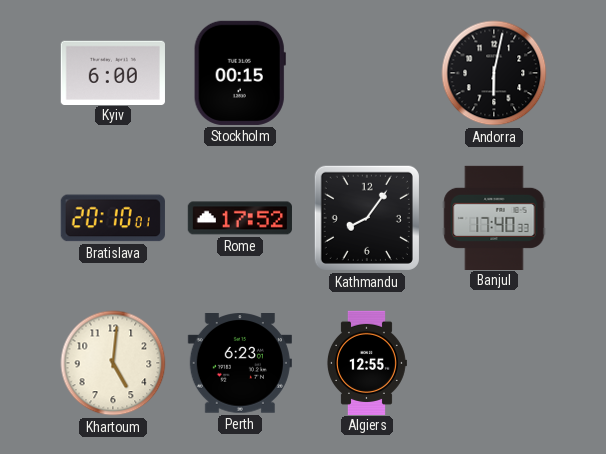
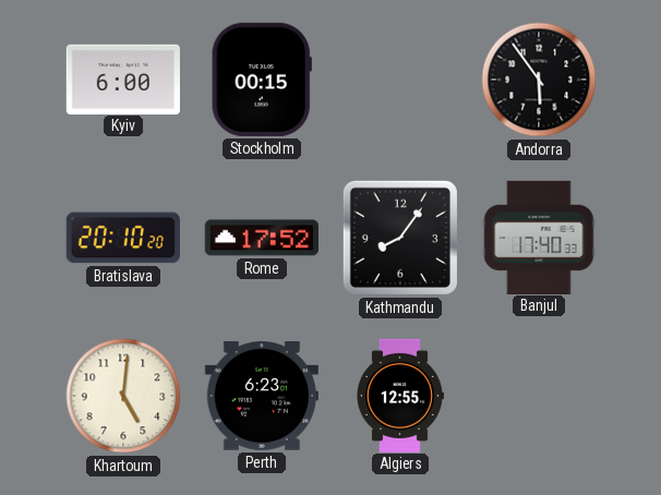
Andorra: 6:02 -> 5:54
Bratislava: 20:10:01 -> 20:10:20
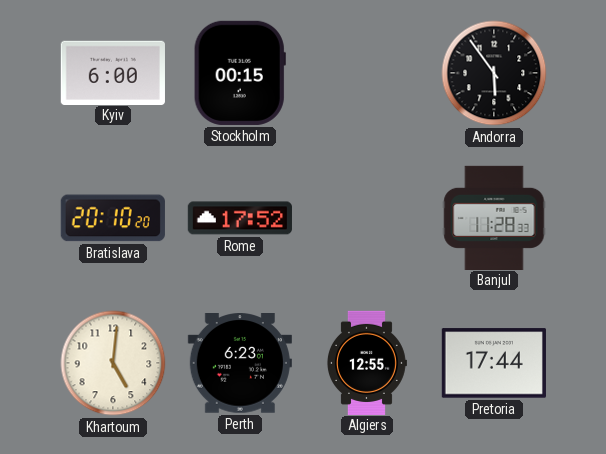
Kathmandu: 8:06 -> none
Banjul: 17:40 -> 11:28
Pretoria: none -> 17:44
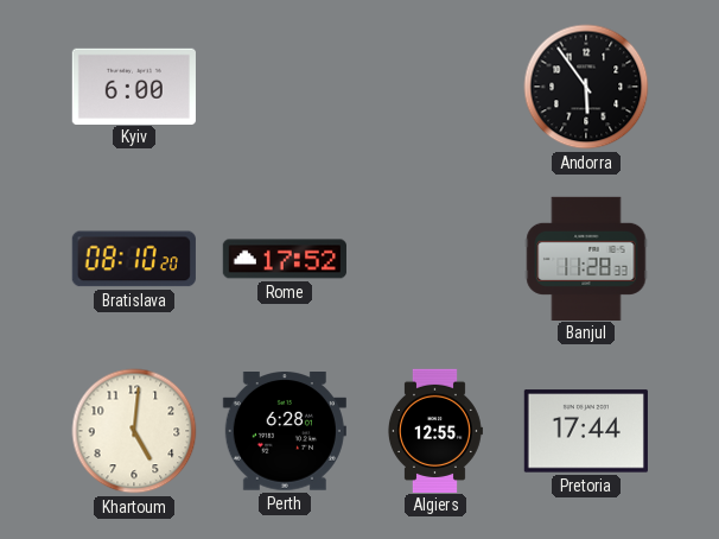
Stockholm: 00:15 -> none
Bratislava: 20:10 -> 08:10
Perth: 6:23 -> 6:28
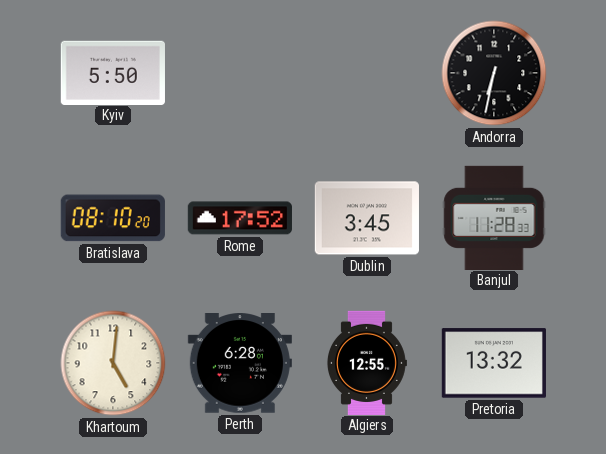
Kyiv: 6:00 -> 5:50
Andorra: 5:54 -> 6:32
Dublin: none -> 3:45
Pretoria: 17:44 -> 13:32
